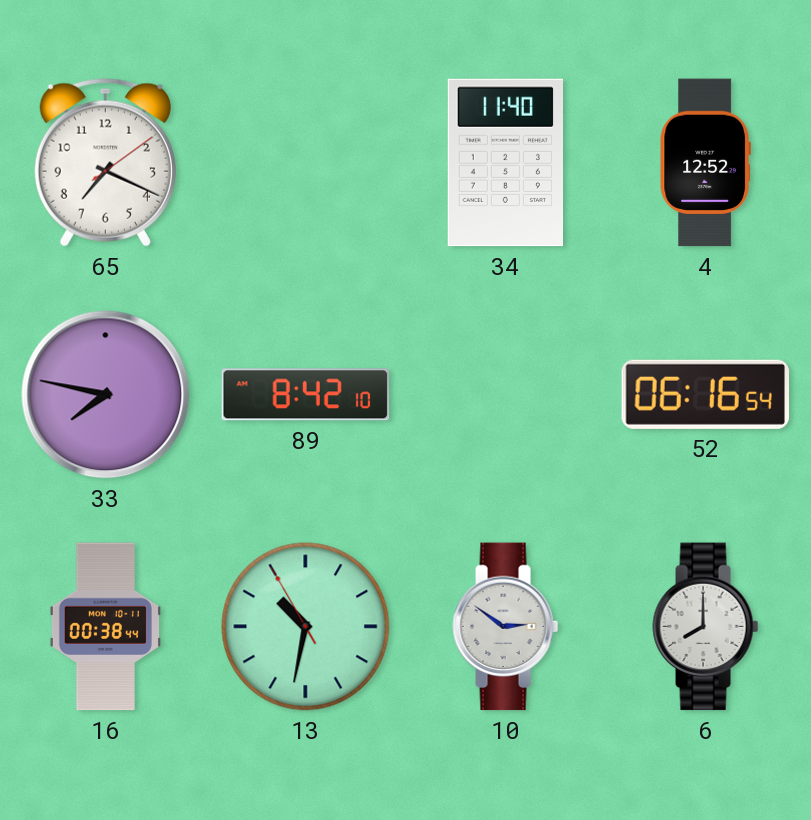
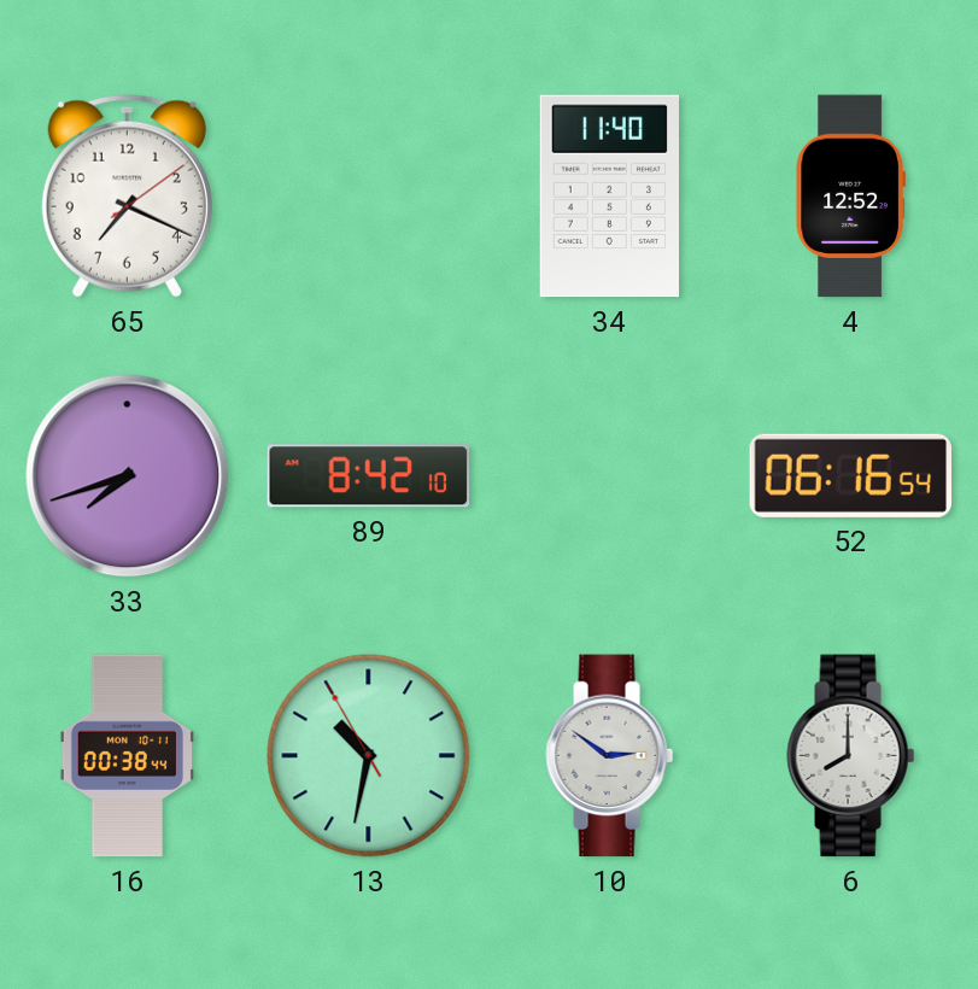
33: 7:47 -> 7:42
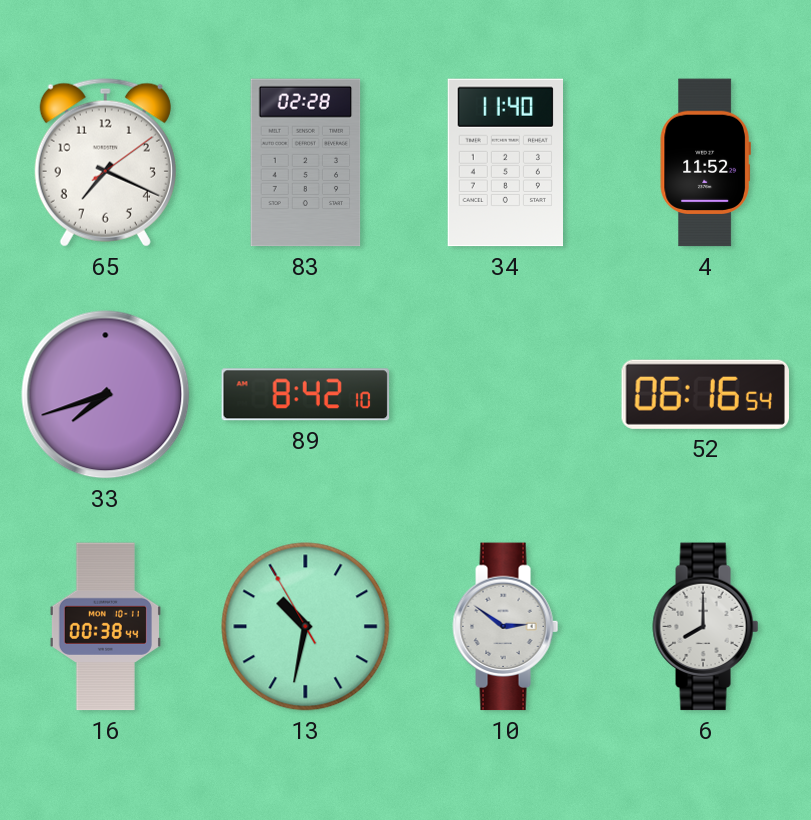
83: none -> 02:28
4: 12:52 -> 11:52
